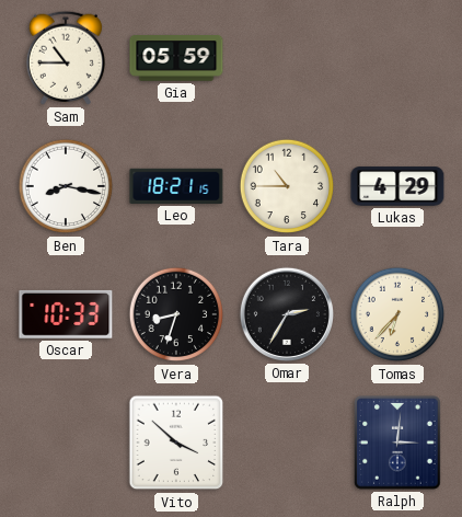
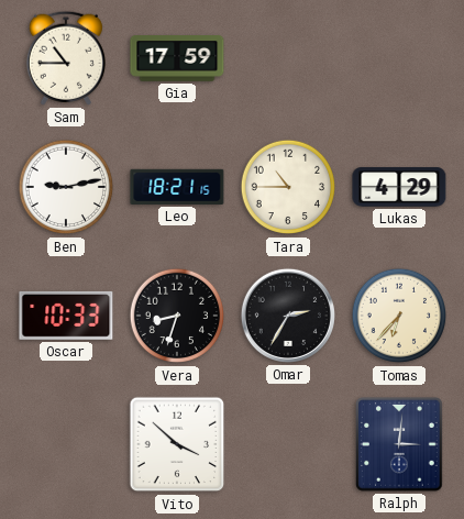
Gia: 05:59 -> 17:59
Ben: 8:17 -> 9:13
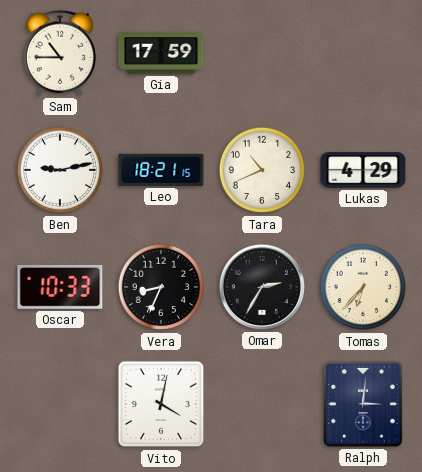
Tara: 10:45 -> 10:41
Vera: 8:33 -> 8:34
Vito: 3:52 -> 4:02
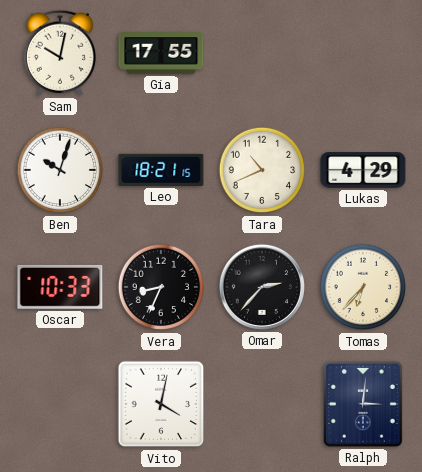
Sam: 10:45 -> 10:02
Gia: 17:59 -> 17:55
Ben: 9:13 -> 10:03
Omar: 2:35 -> 2:37
